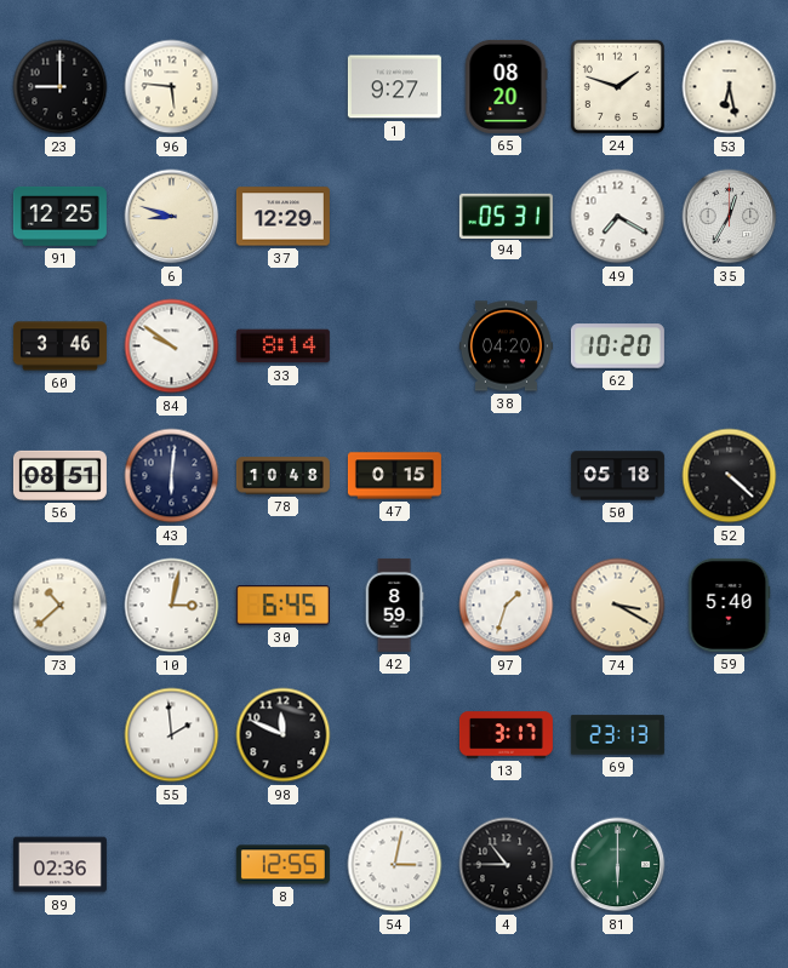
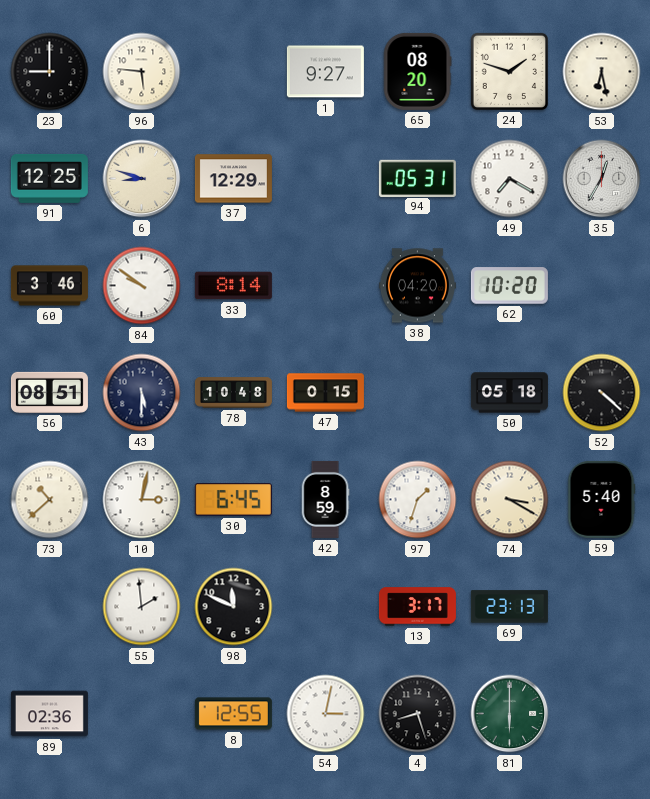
43: 6:01 -> 5:30
4: 10:45 -> 8:27
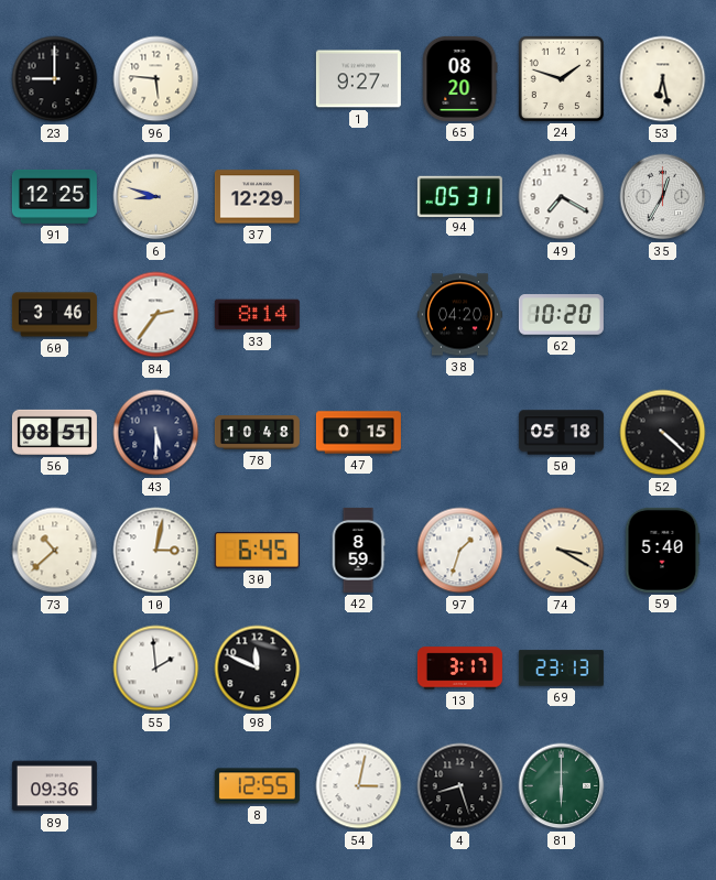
84: 9:51 -> 2:36
89: 02:36 -> 09:36
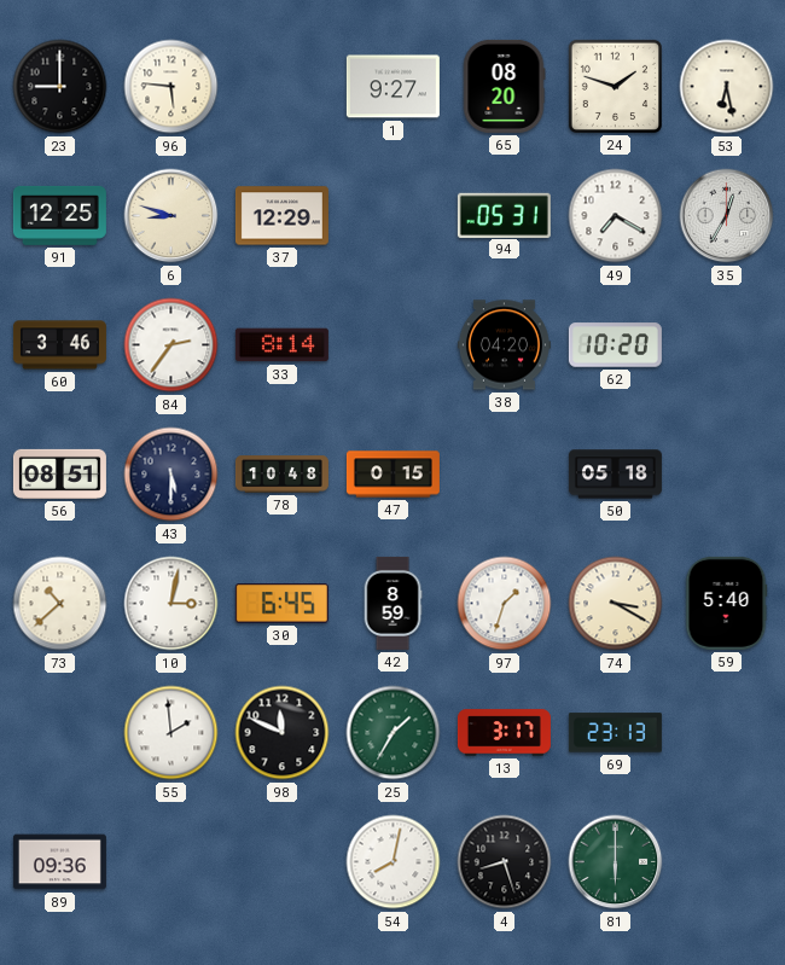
52: 4:22 -> none
25: none -> 1:35
8: 12:55 -> none
54: 3:02 -> 8:02
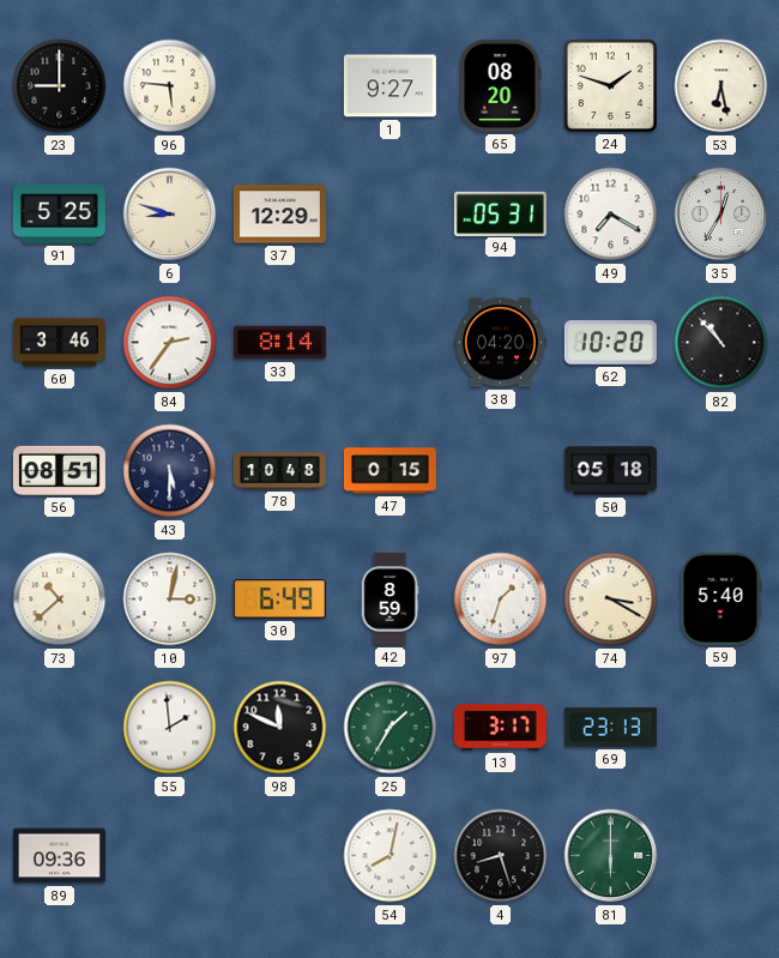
91: 12:25 -> 5:25
82: none -> 10:53
30: 6:45 -> 6:49
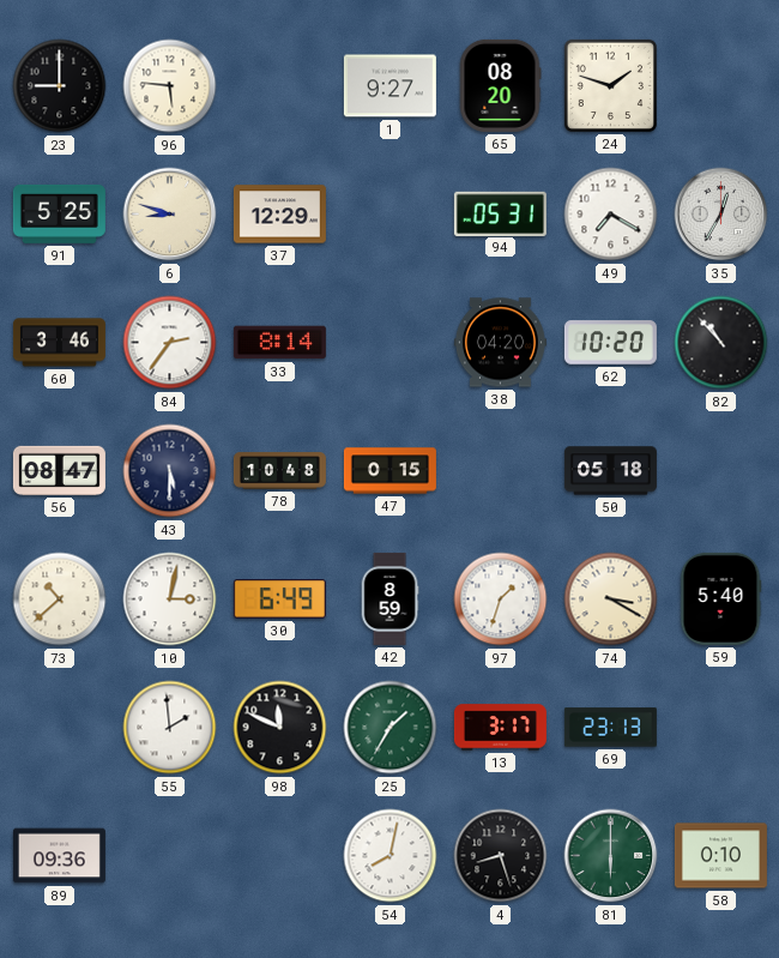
53: 6:28 -> none
56: 08:51 -> 08:47
58: none -> 0:10
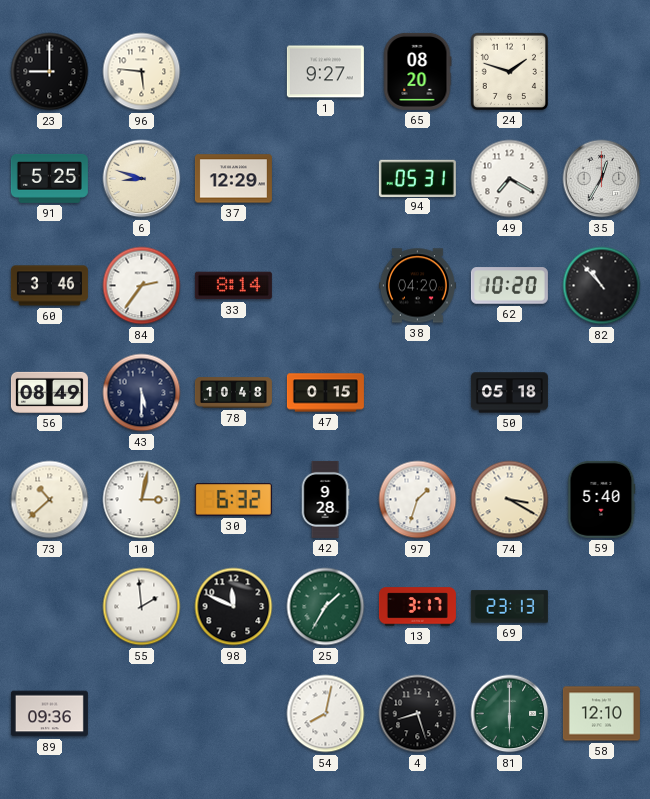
56: 08:47 -> 08:49
30: 6:49 -> 6:32
42: 8:59 -> 9:28
58: 0:10 -> 12:10
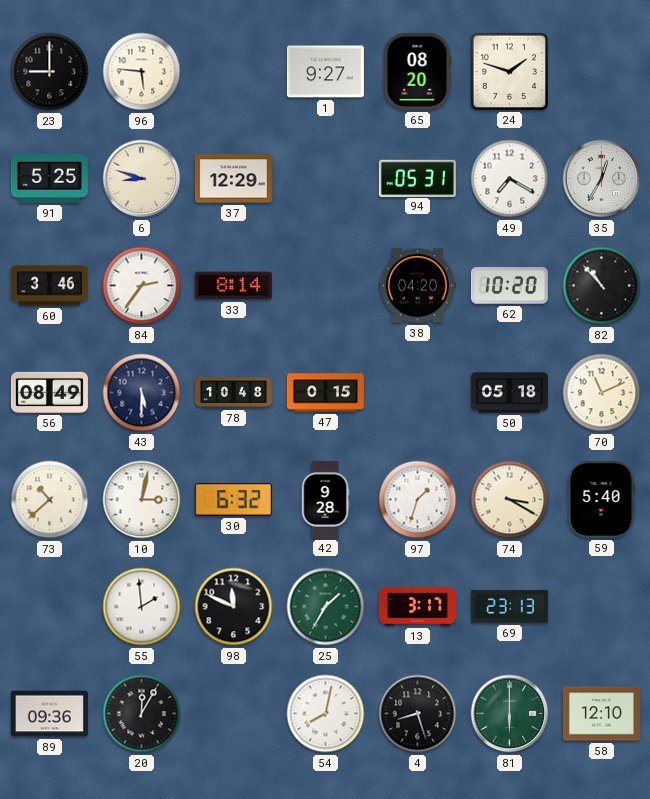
70: none -> 11:11
20: none -> 12:05
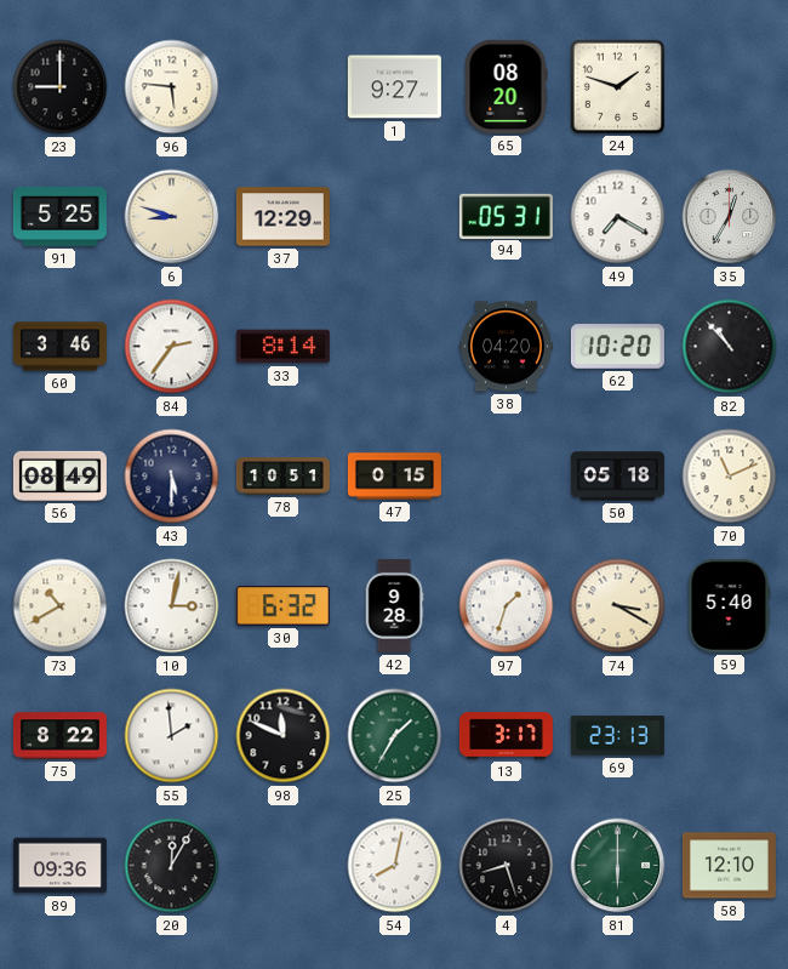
78: 10:48 -> 10:51
73: 10:38 -> 10:40
75: none -> 8:22
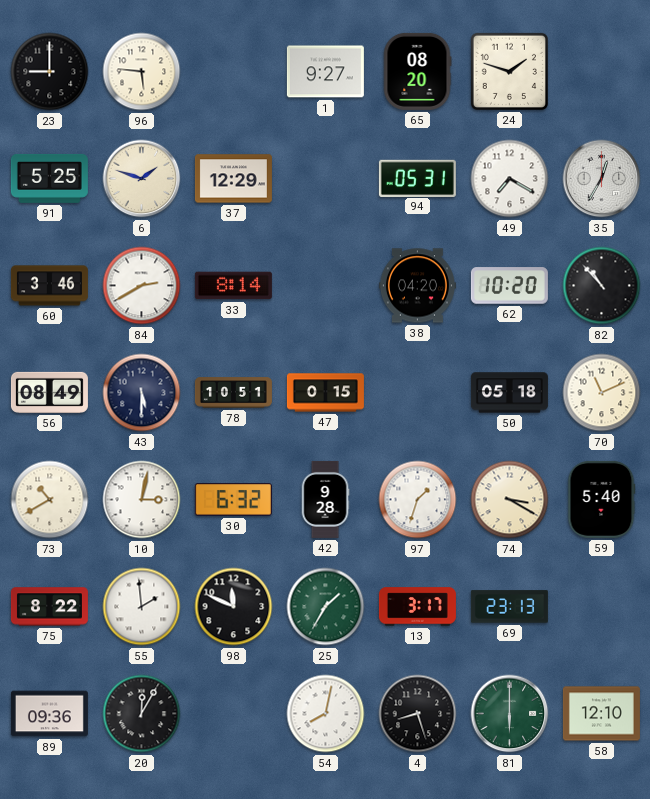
6: 8:48 -> 1:48
84: 2:36 -> 2:40
